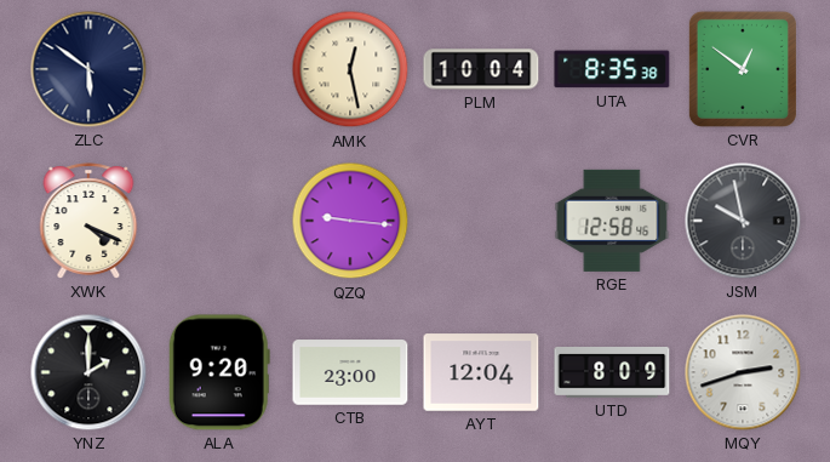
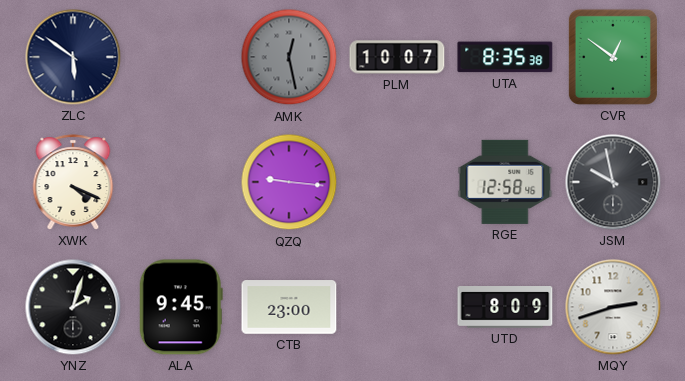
AMK dial: cream -> grey
PLM: 10:04 -> 10:07
YNZ: 2:00 -> 2:03
ALA: 9:20 -> 9:45
AYT: 12:04 -> none
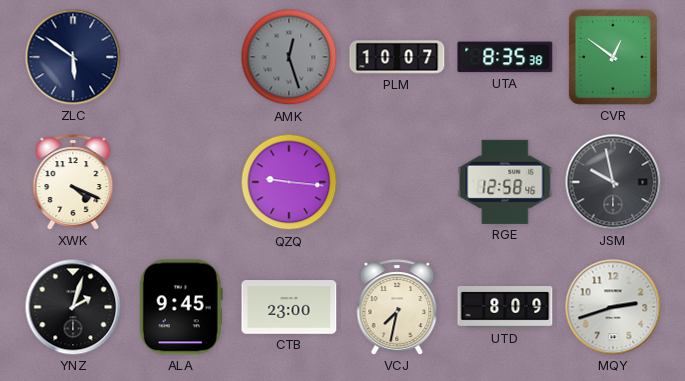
AMK: 12:28 -> 12:27
VCJ: none -> 7:32
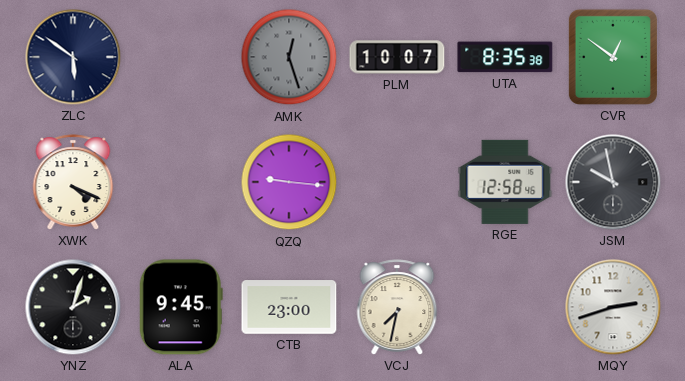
UTD: 8:09 -> none
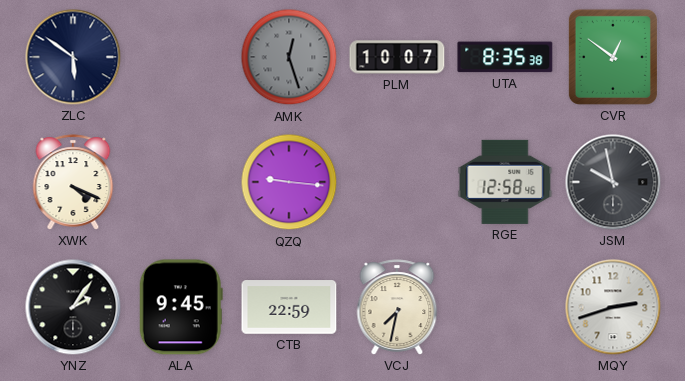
YNZ: 2:03 -> 2:06
CTB: 23:00 -> 22:59
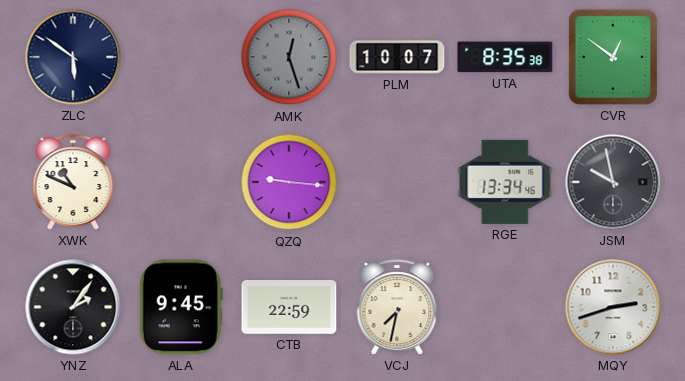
XWK: 4:19 -> 10:49
RGE: 12:58 -> 13:34
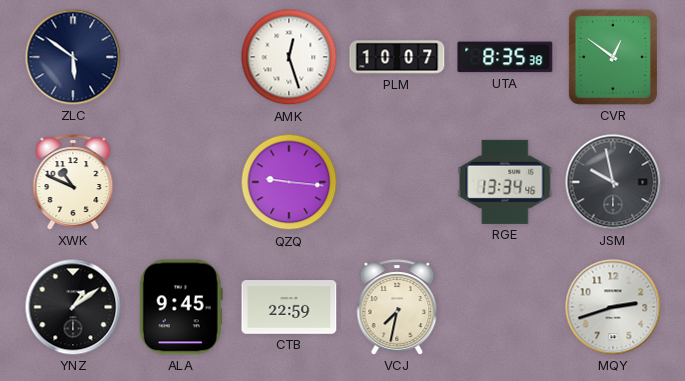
AMK dial: grey -> white
YNZ: 2:06 -> 1:09
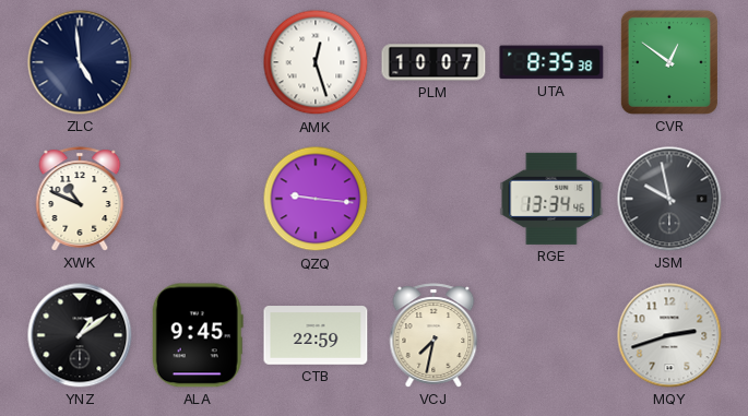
ZLC: 5:51 -> 4:59
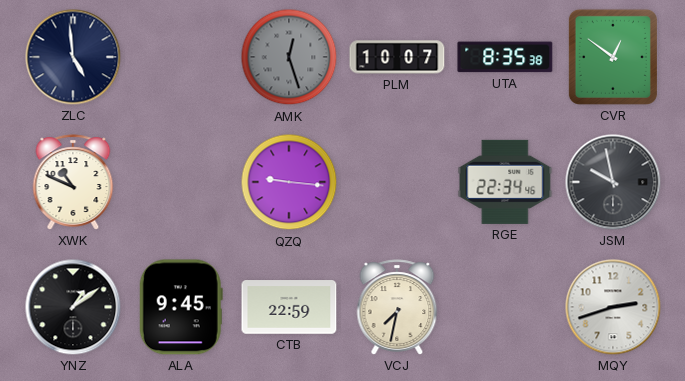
AMK dial: white -> grey
RGE: 13:34 -> 22:34
